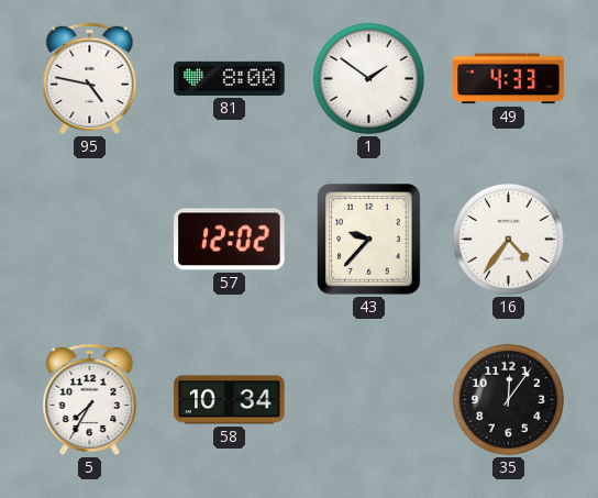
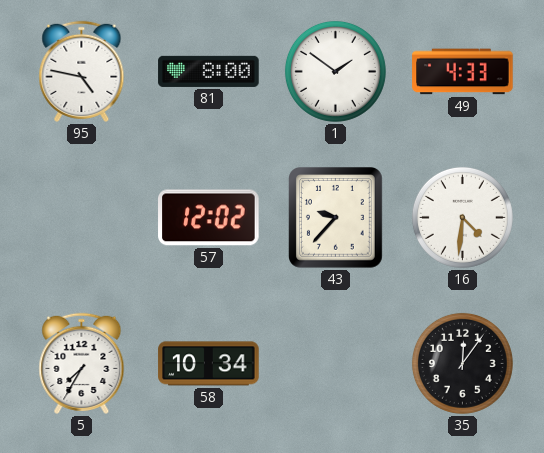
16: 4:36 -> 4:31
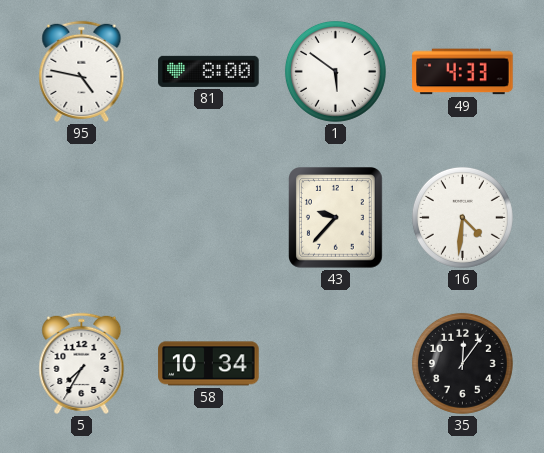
1: 1:51 -> 5:51
57: 12:02 -> none
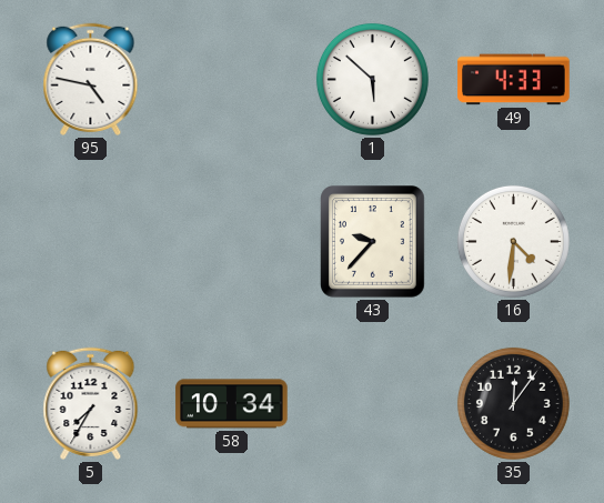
81: 8:00 -> none
1: 5:51 -> 5:52
